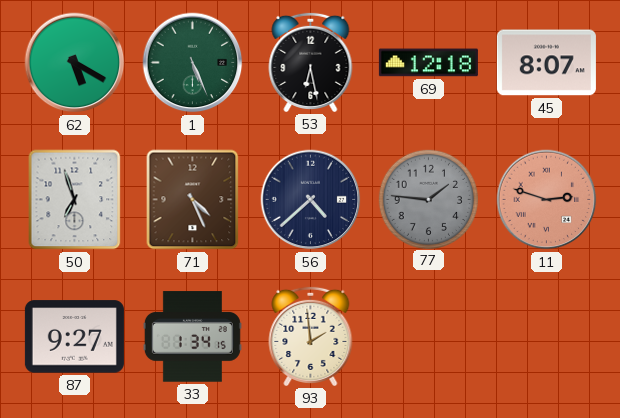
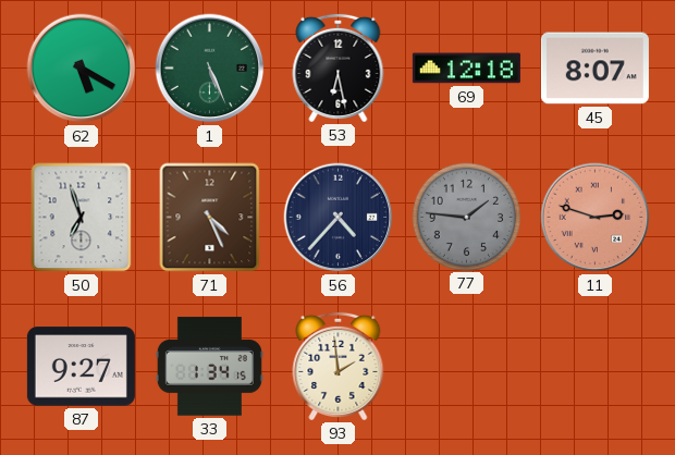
56: 4:38 -> 4:37
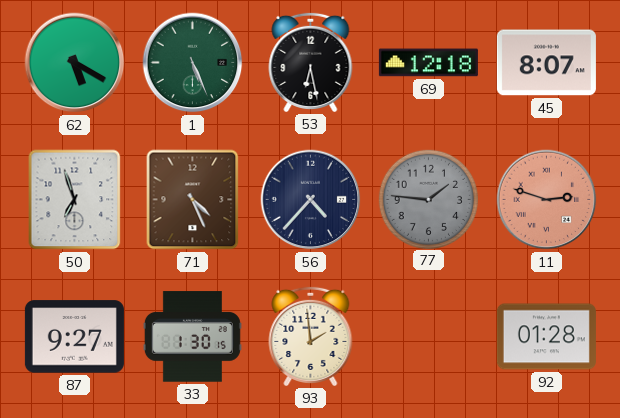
33: 1:34 -> 1:30
92: none -> 01:28
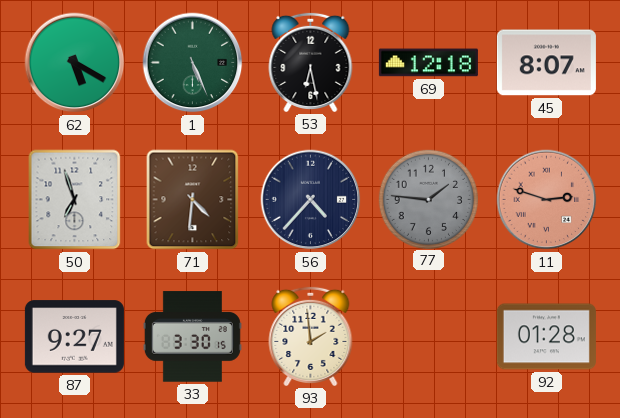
71: 4:26 -> 4:31
33: 1:30 -> 3:30
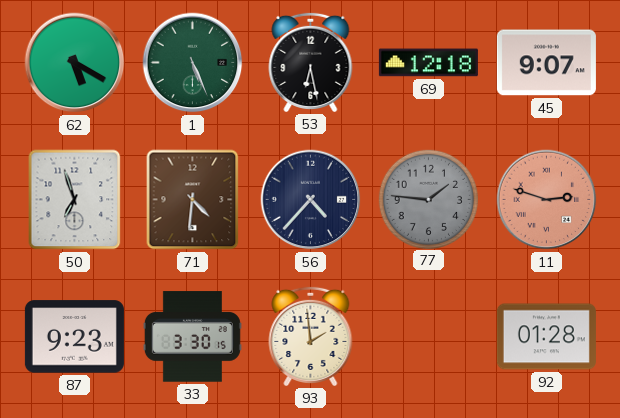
45: 8:07 -> 9:07
87: 9:27 -> 9:23
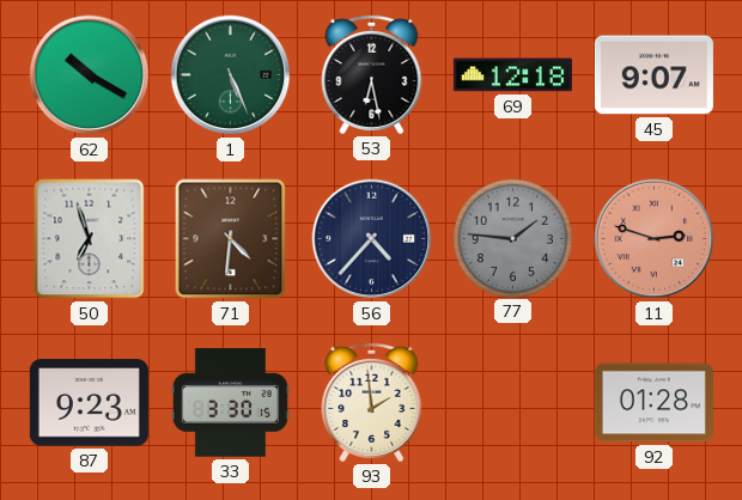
62: 5:20 -> 10:20
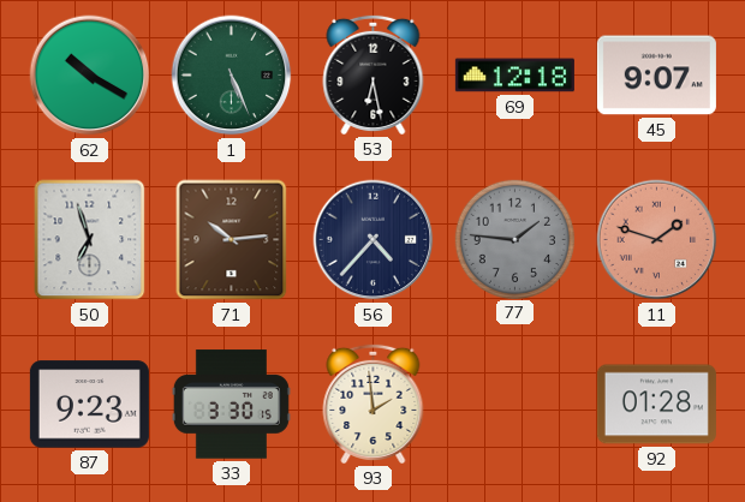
71: 4:31 -> 10:14
11: 2:48 -> 1:48
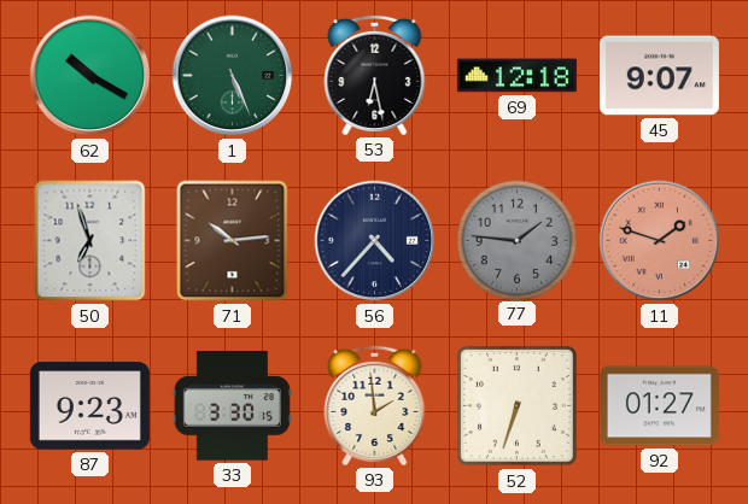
52: none -> 6:33
92: 01:28 -> 01:27
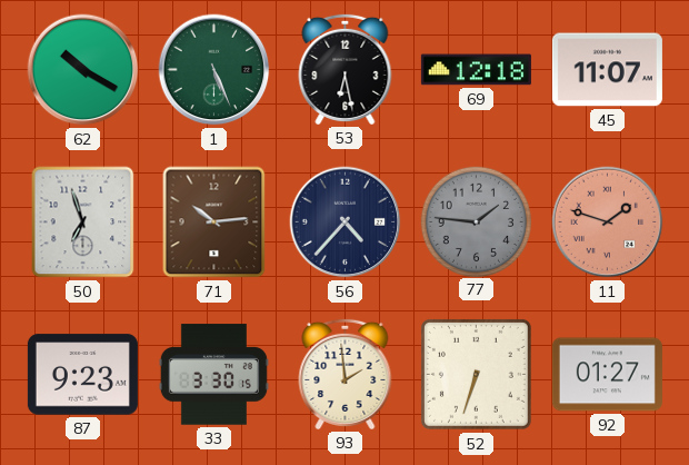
45: 9:07 -> 11:07
